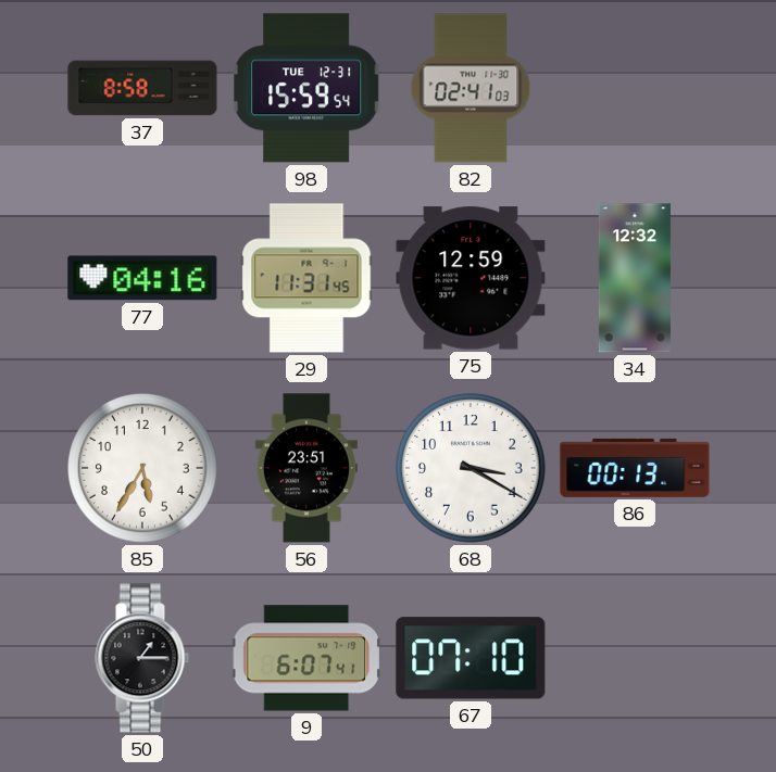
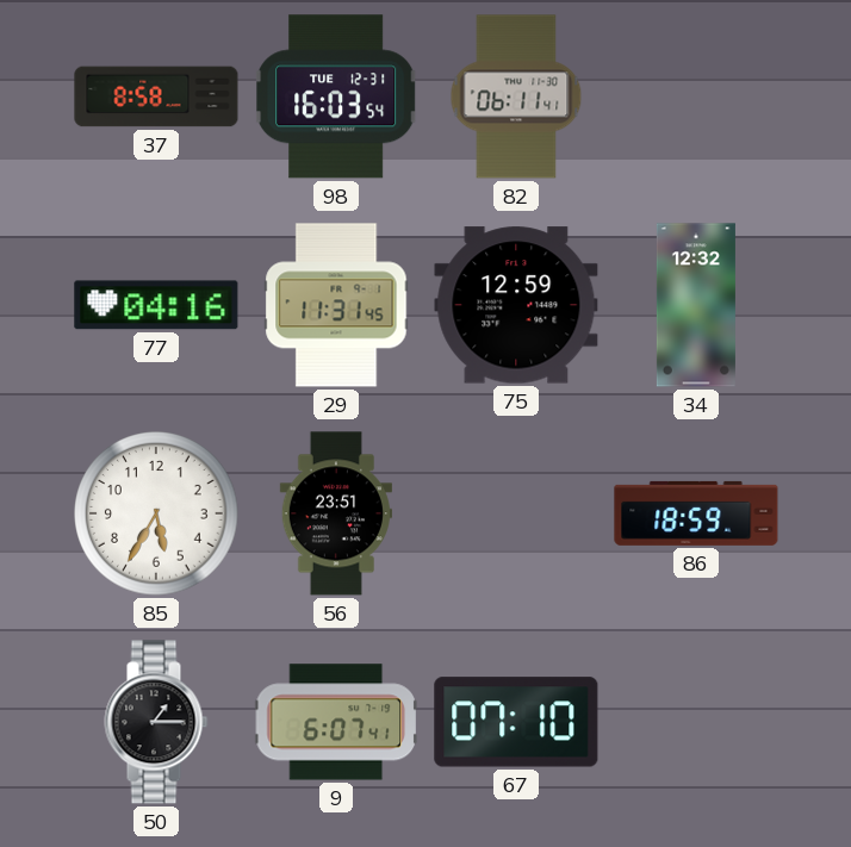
98: 15:59 -> 16:03
82: 02:41 -> 06:11
68: 3:20 -> none
86: 00:13 -> 18:59
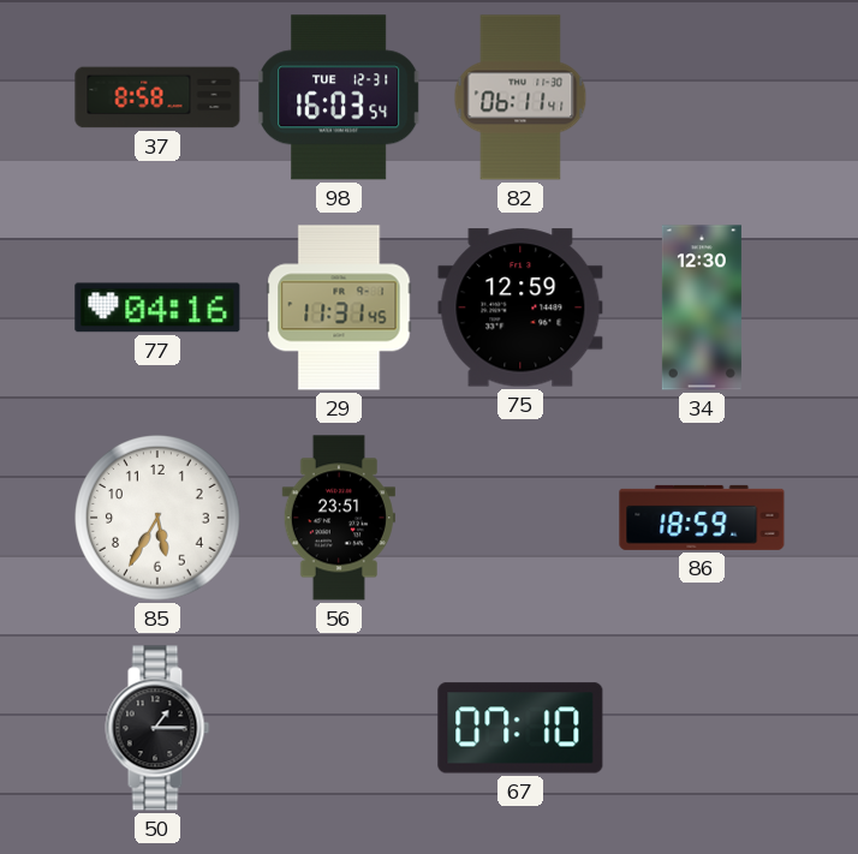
34: 12:32 -> 12:30
9: 6:07 -> none
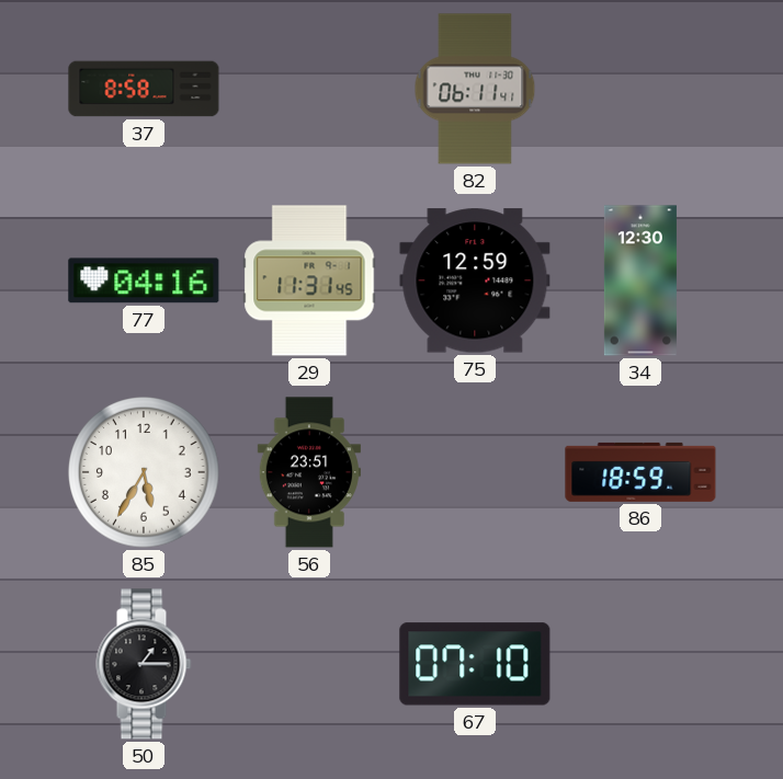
98: 16:03 -> none
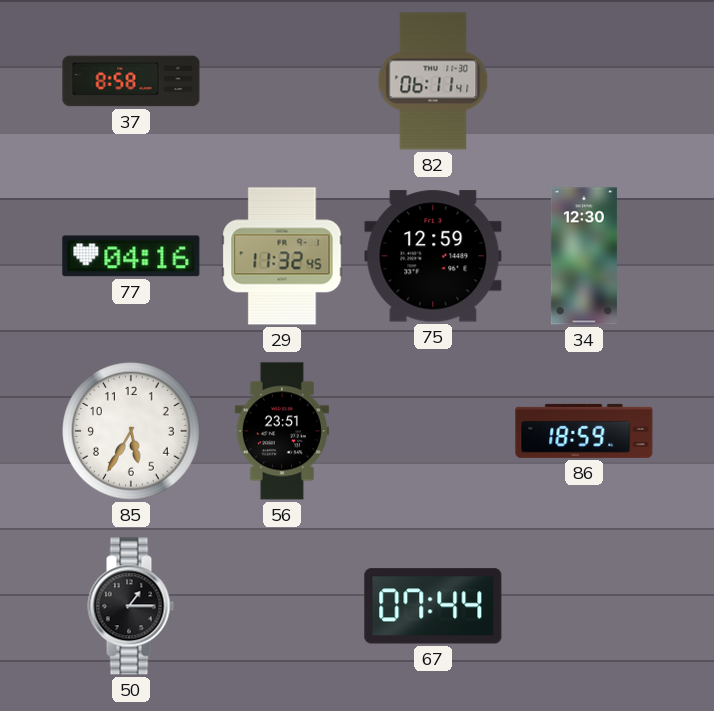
29: 11:31 -> 11:32
67: 07:10 -> 07:44
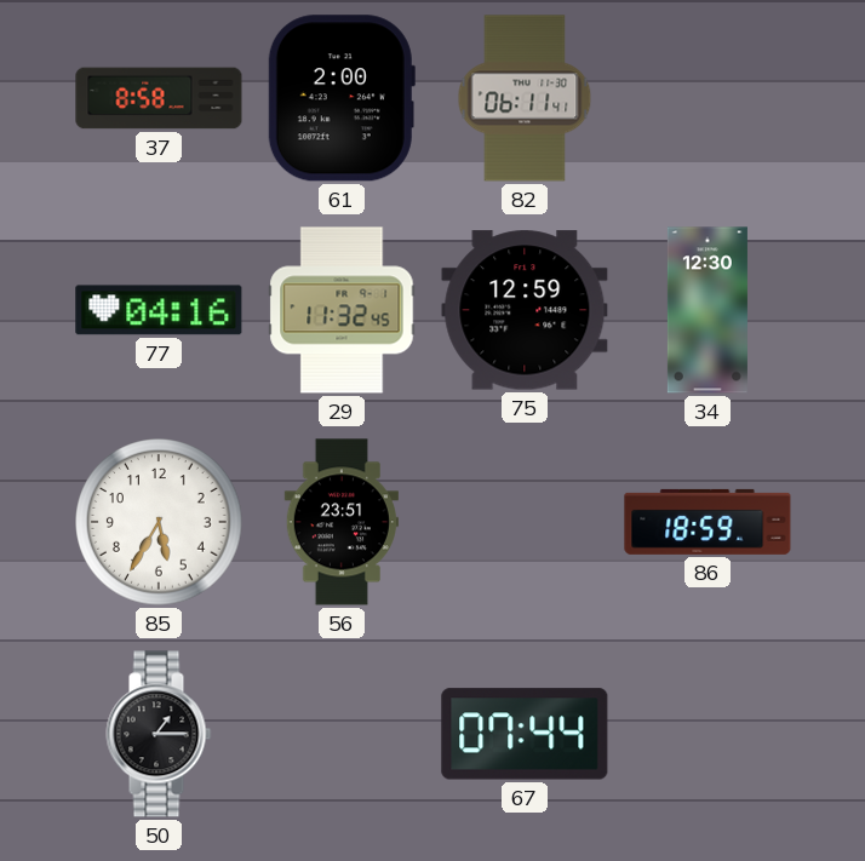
61: none -> 2:00
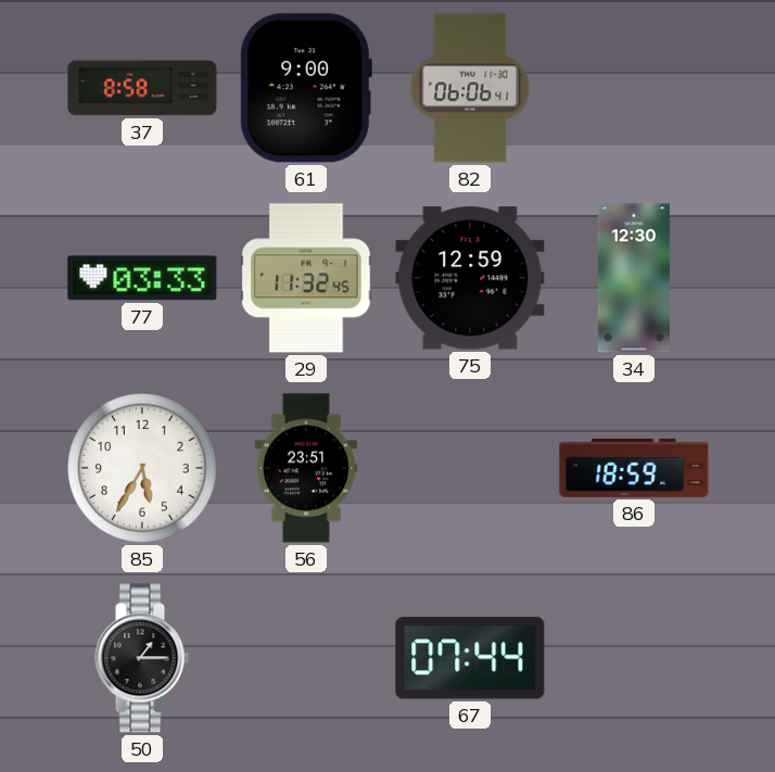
61: 2:00 -> 9:00
82: 06:11 -> 06:06
77: 04:16 -> 03:33
